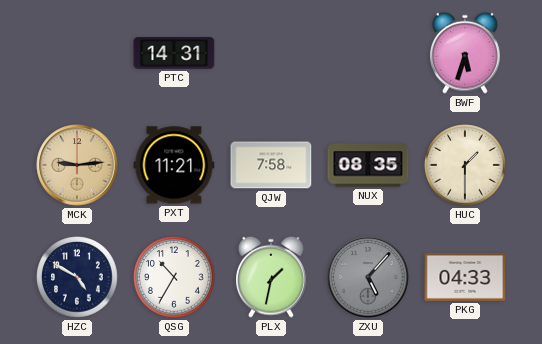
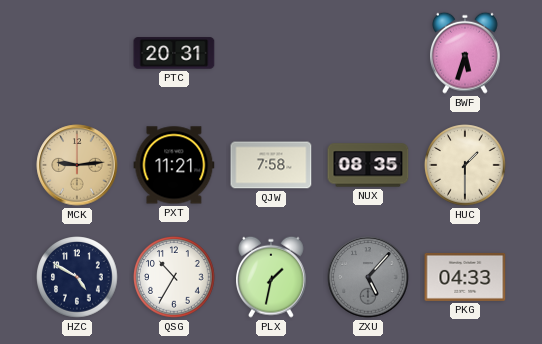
PTC: 14:31 -> 20:31
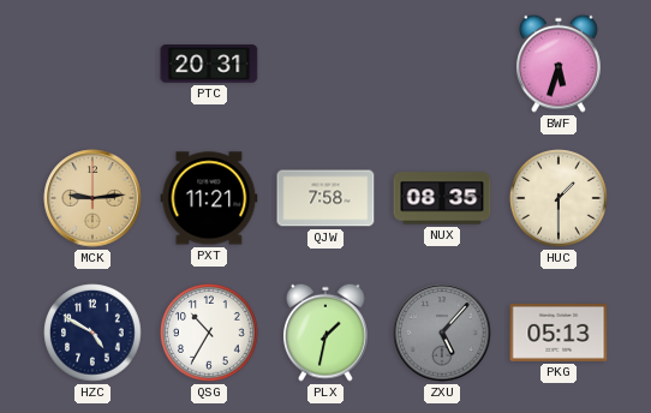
PKG: 04:33 -> 05:13
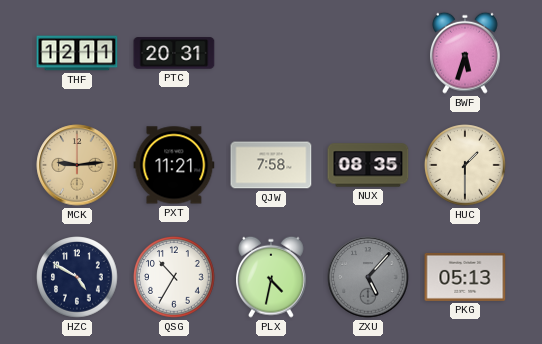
THF: none -> 12:11
PLX: 1:32 -> 4:32
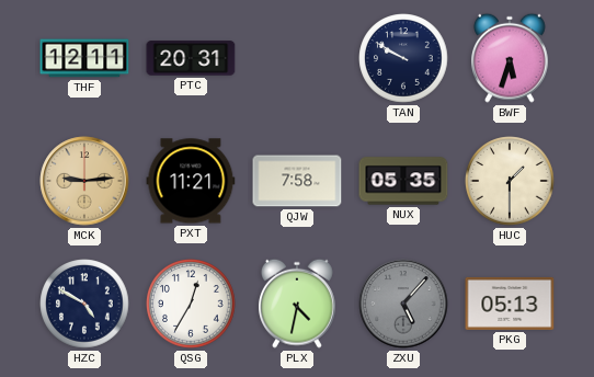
TAN: none -> 9:50
NUX: 08:35 -> 05:35
QSG: 10:35 -> 12:35
